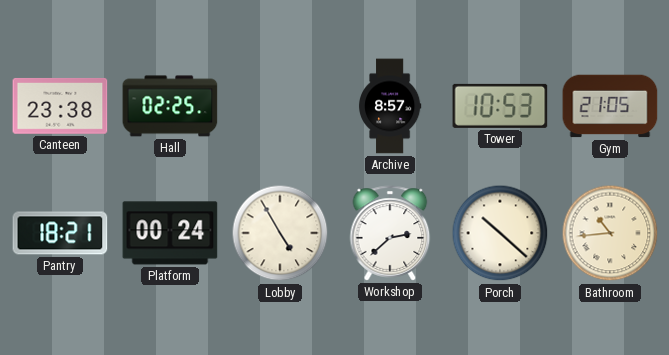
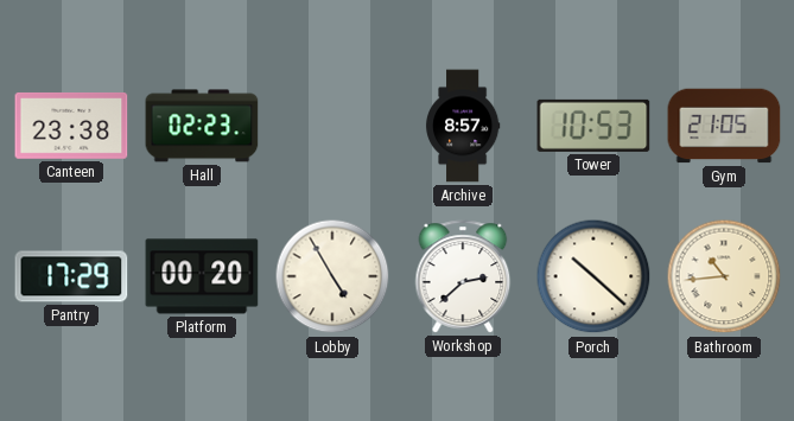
Hall: 02:25 -> 02:23
Pantry: 18:21 -> 17:29
Platform: 00:24 -> 00:20
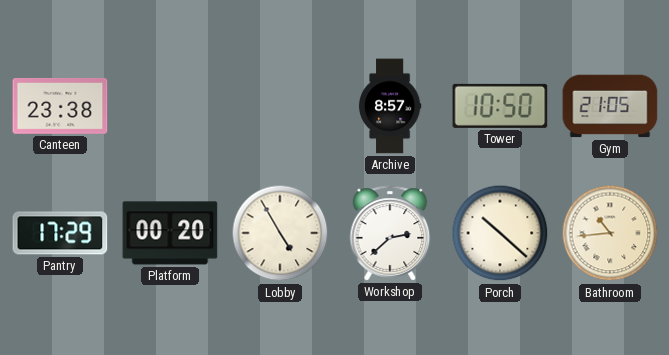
Hall: 02:23 -> none
Tower: 10:53 -> 10:50
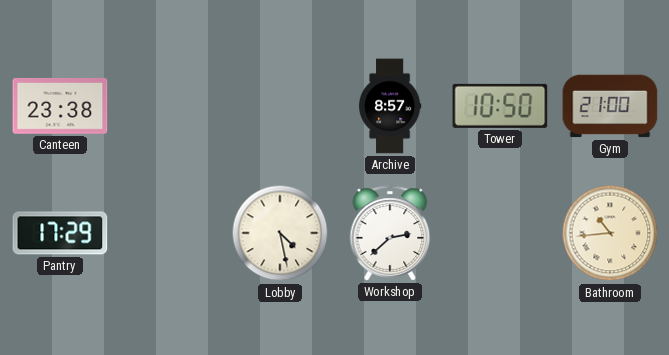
Gym: 21:05 -> 21:00
Platform: 00:20 -> none
Lobby: 4:55 -> 4:28
Porch: 10:22 -> none
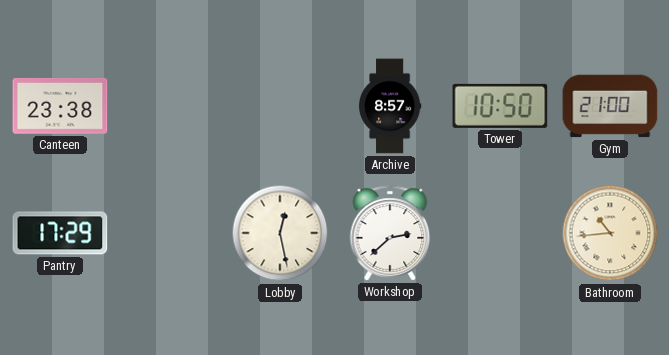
Lobby: 4:28 -> 12:28
